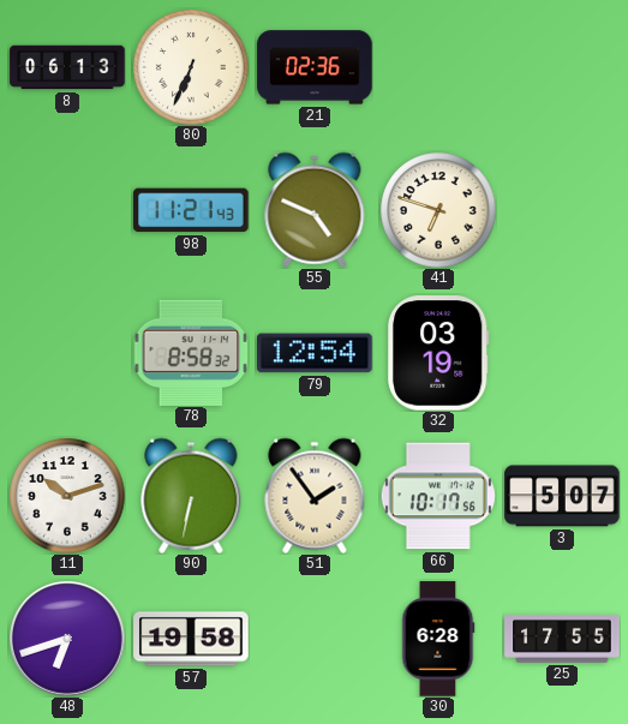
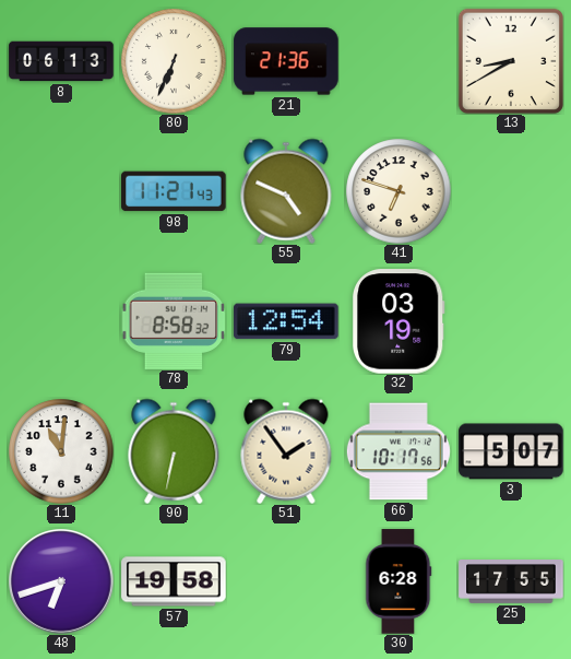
21: 02:36 -> 21:36
13: none -> 8:40
11: 10:12 -> 11:01
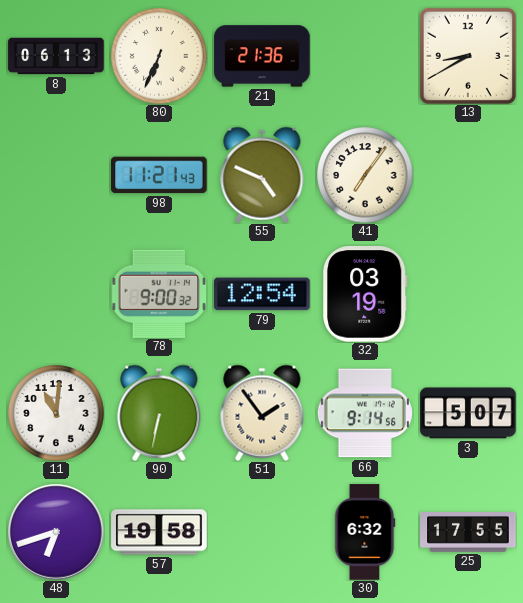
41: 6:48 -> 7:06
78: 8:58 -> 9:00
66: 10:17 -> 9:14
30: 6:28 -> 6:32
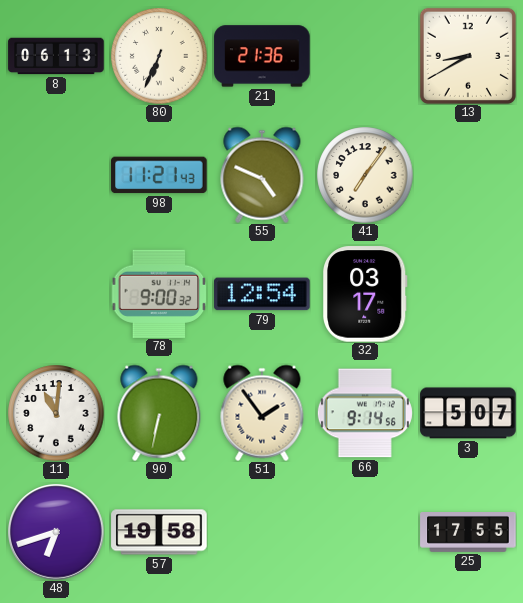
32: 03:19 -> 03:17
30: 6:32 -> none
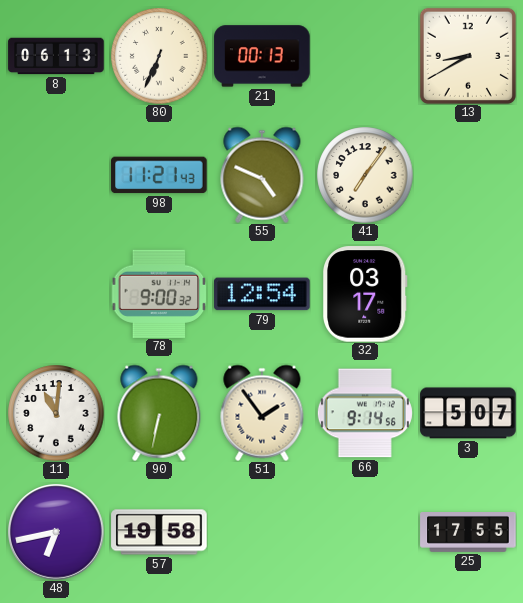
21: 21:36 -> 00:13
48: 6:42 -> 6:43
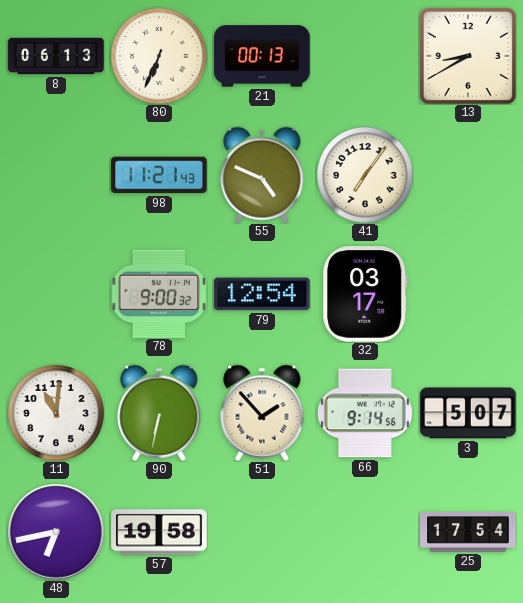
51: 1:54 -> 1:53
25: 17:55 -> 17:54
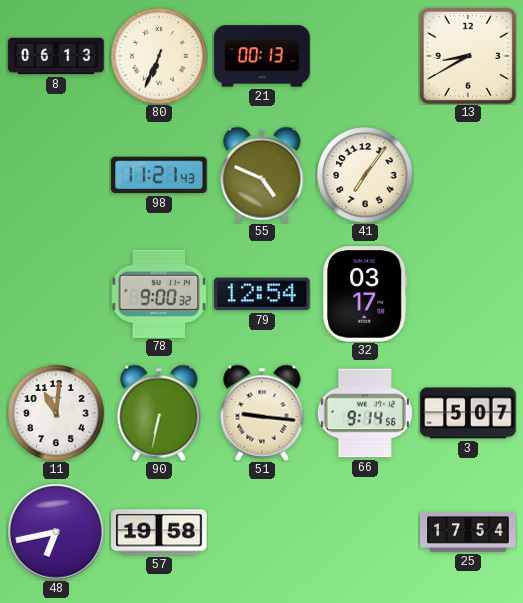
51: 1:53 -> 9:16
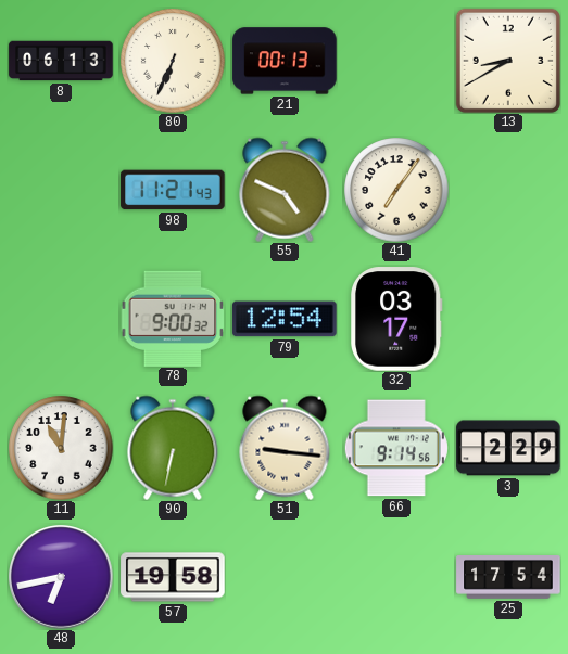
3: 5:07 -> 2:29
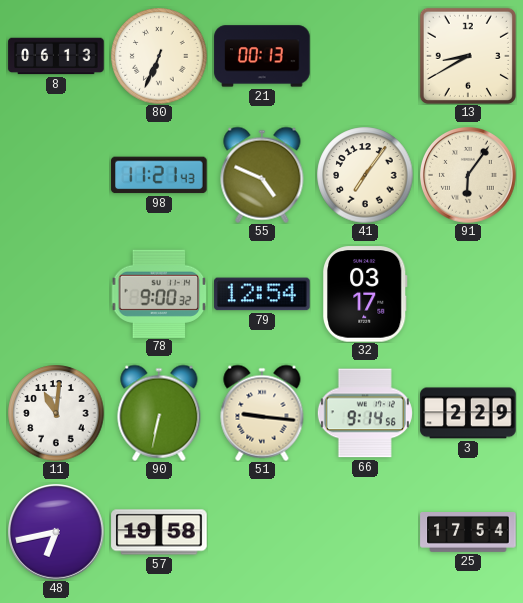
91: none -> 6:06
